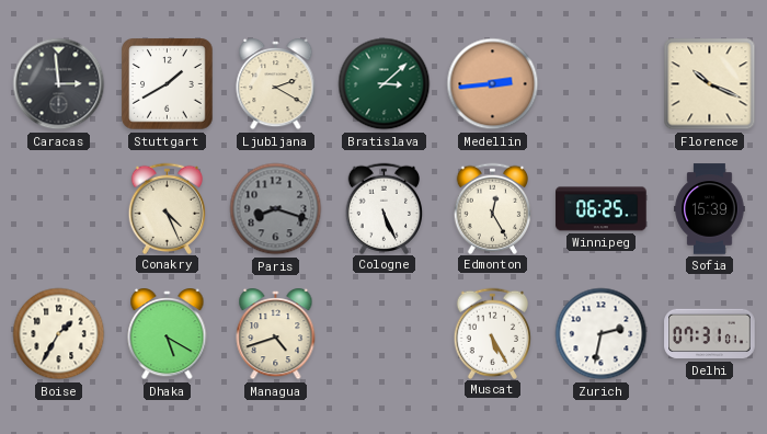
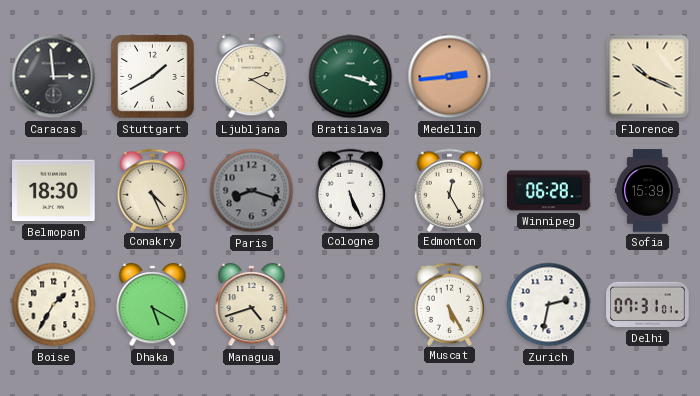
Bratislava: 3:08 -> 3:18
Belmopan: none -> 18:30
Winnipeg: 06:25 -> 06:28
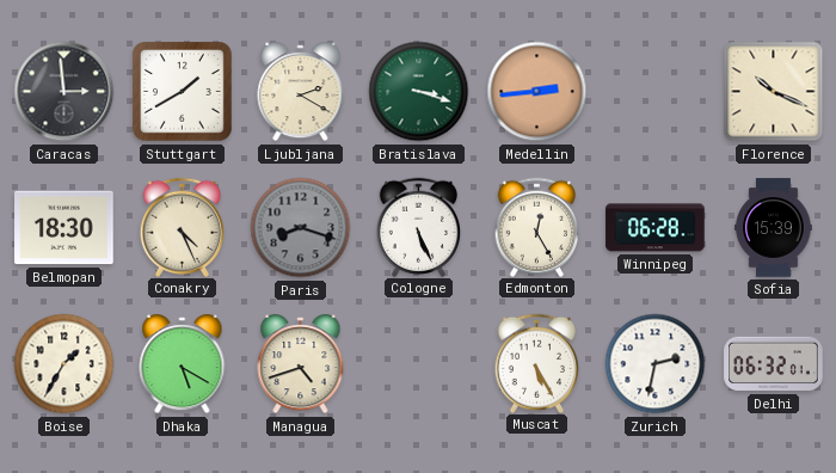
Delhi: 07:31 -> 06:32
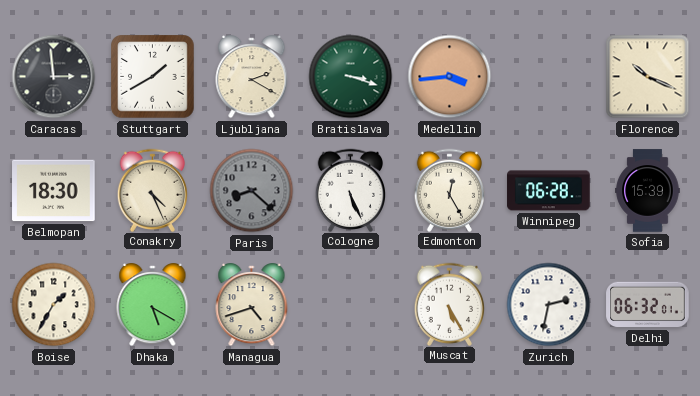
Medellin: 2:44 -> 3:44
Paris: 8:18 -> 8:22
